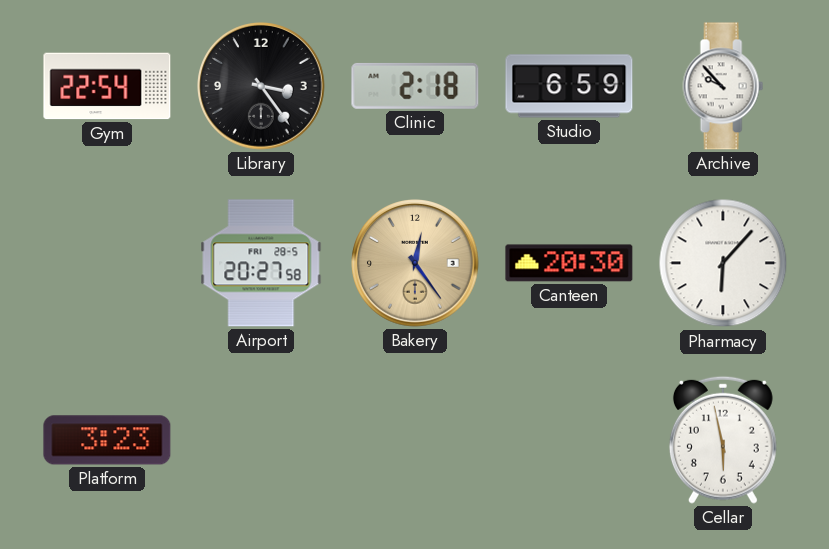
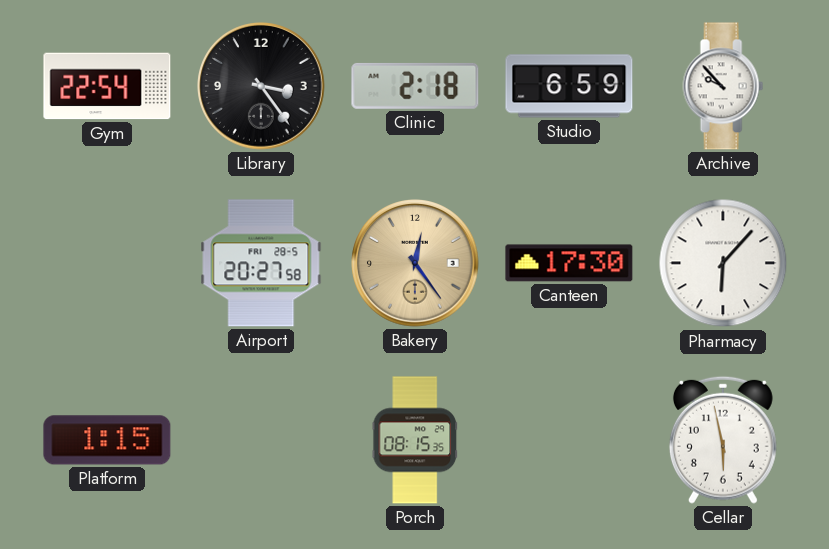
Canteen: 20:30 -> 17:30
Platform: 3:23 -> 1:15
Porch: none -> 08:15
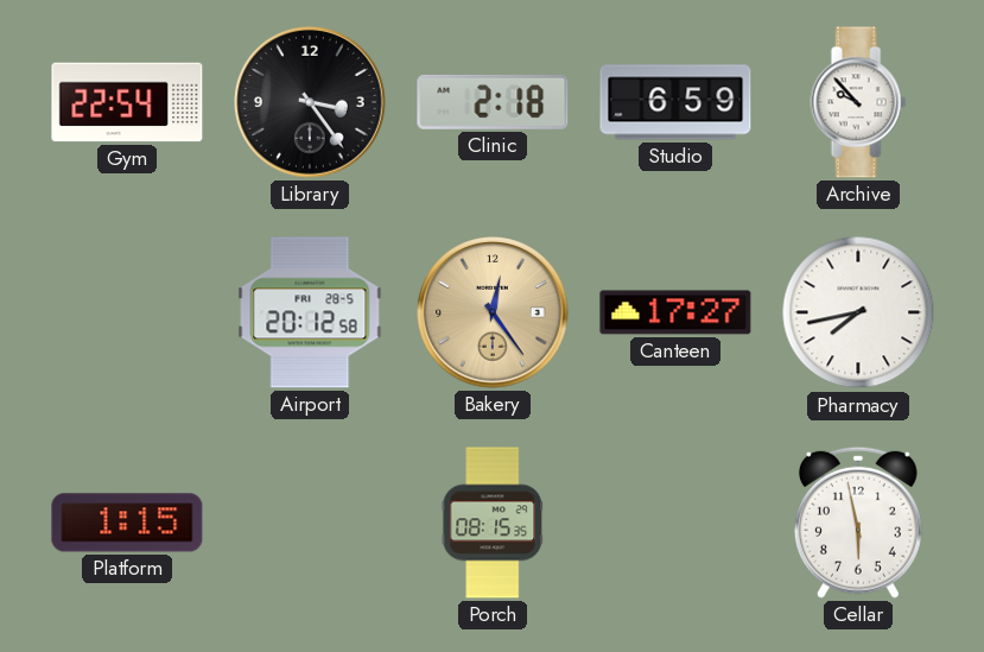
Airport: 20:27 -> 20:12
Canteen: 17:30 -> 17:27
Pharmacy: 6:07 -> 7:43
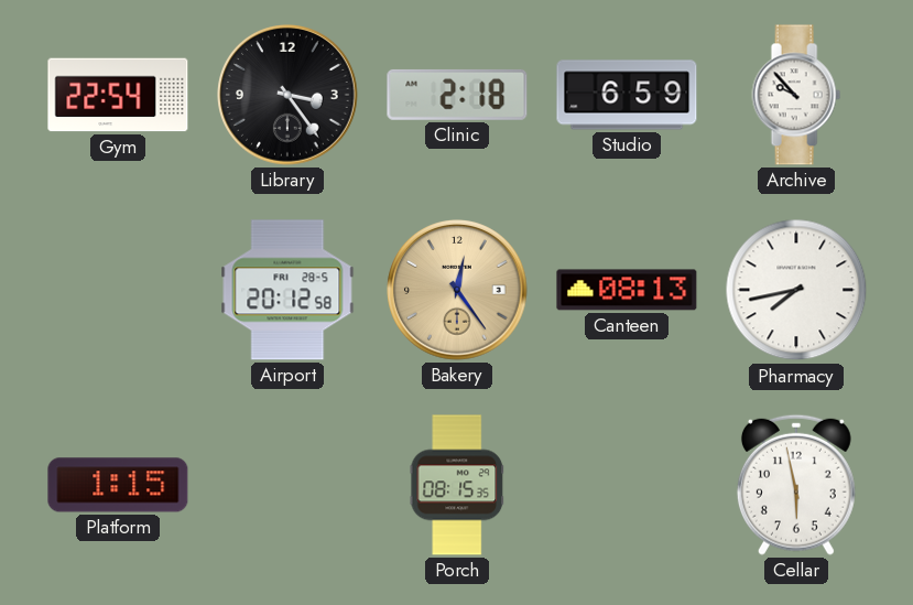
Canteen: 17:27 -> 08:13
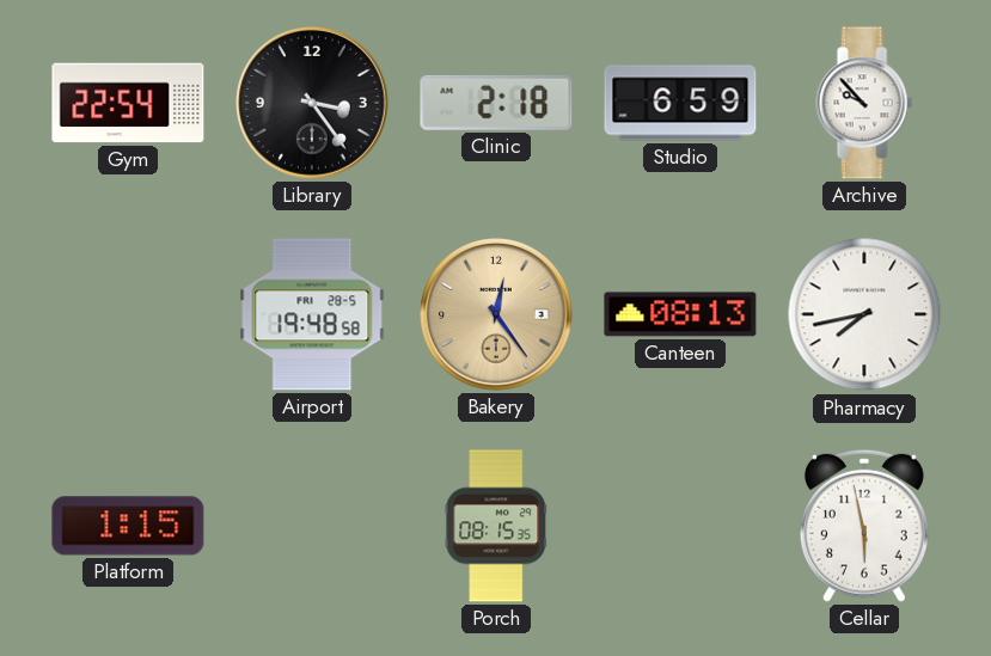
Airport: 20:12 -> 19:48
